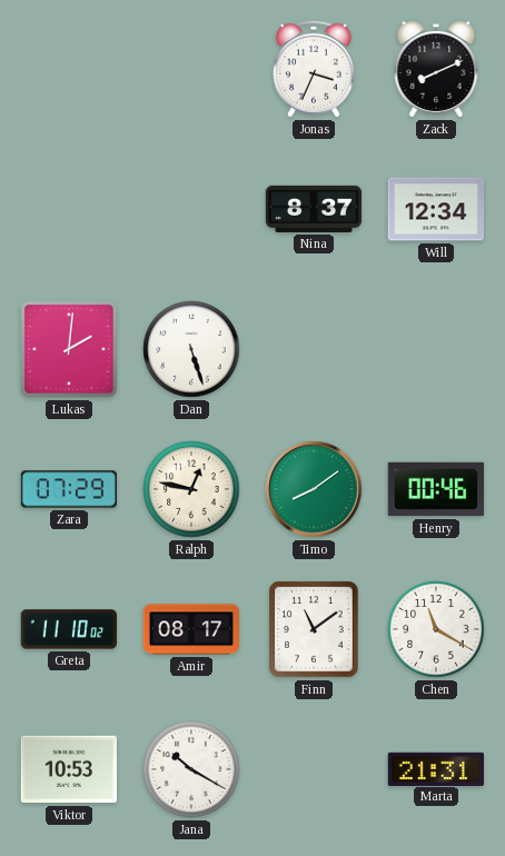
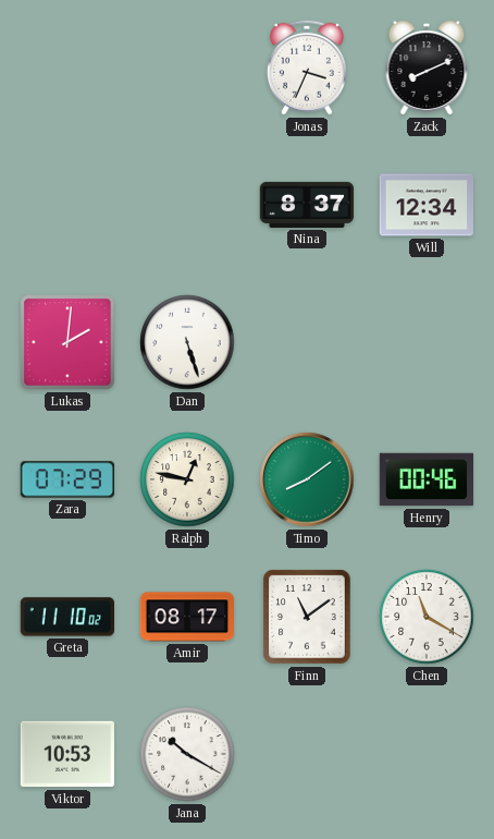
Marta: 21:31 -> none
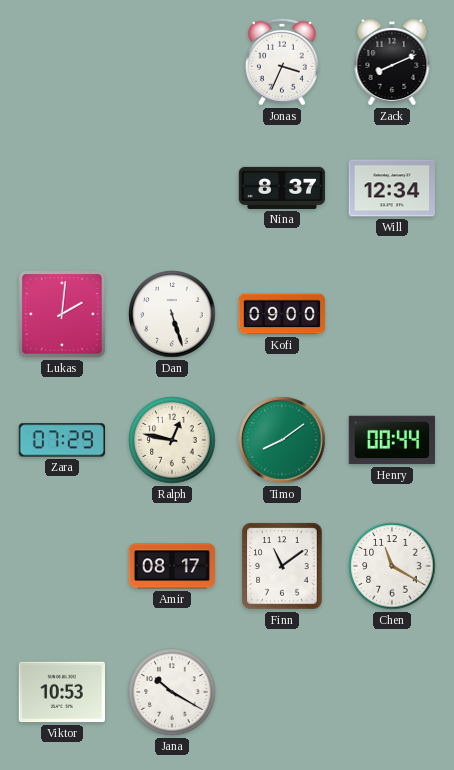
Kofi: none -> 09:00
Henry: 00:46 -> 00:44
Greta: 11:10 -> none
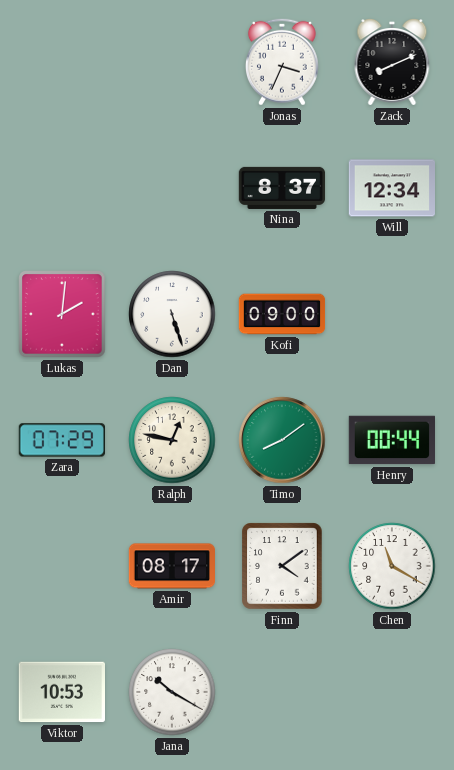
Finn: 11:09 -> 4:09
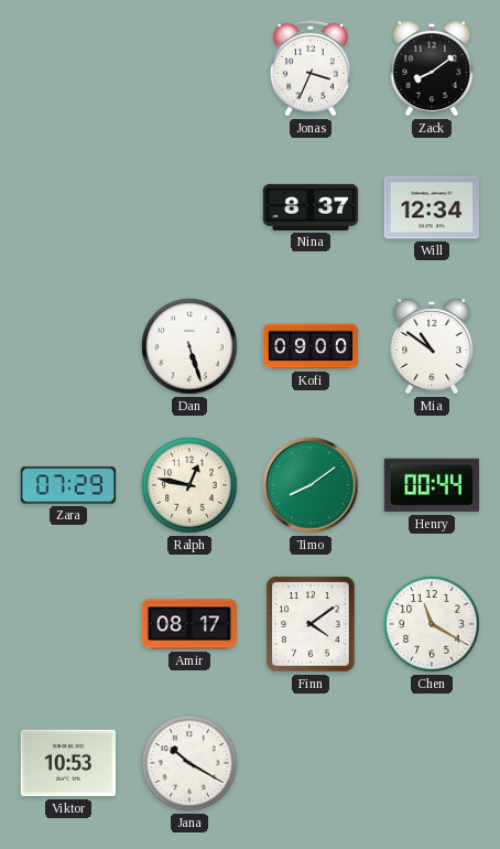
Zack: 8:11 -> 8:09
Lukas: 2:01 -> none
Mia: none -> 10:51
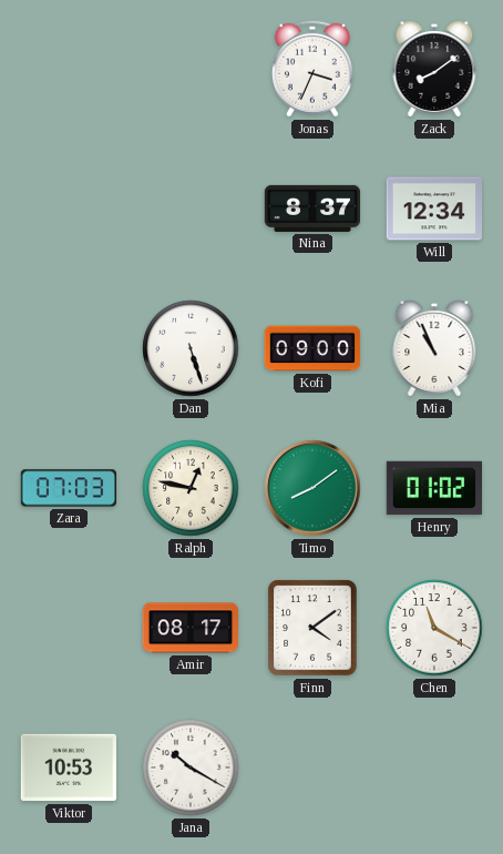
Mia: 10:51 -> 10:56
Zara: 07:29 -> 07:03
Henry: 00:44 -> 01:02
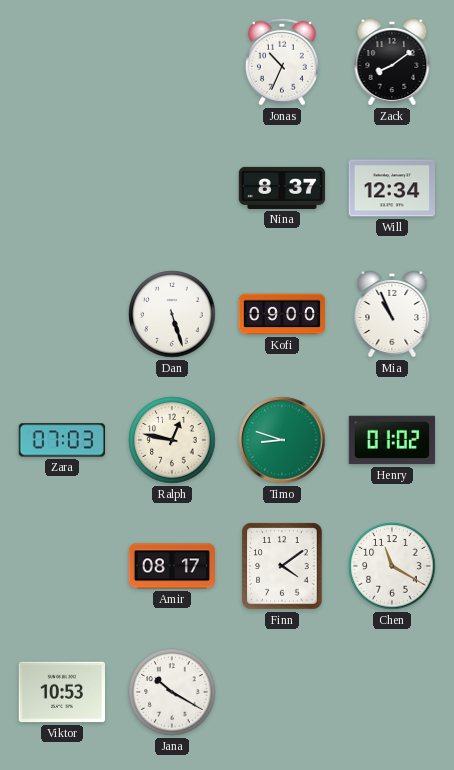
Jonas: 3:34 -> 10:34
Timo: 8:09 -> 8:48
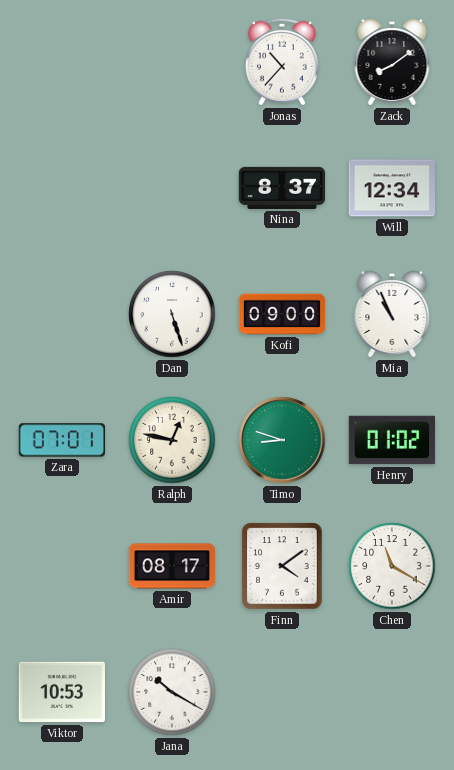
Jonas: 10:34 -> 10:37
Zara: 07:03 -> 07:01
